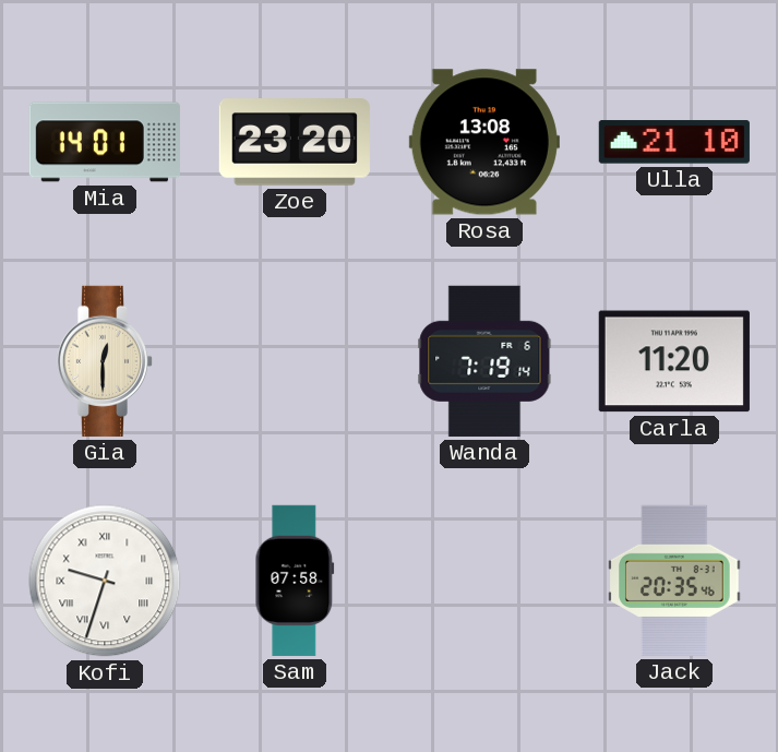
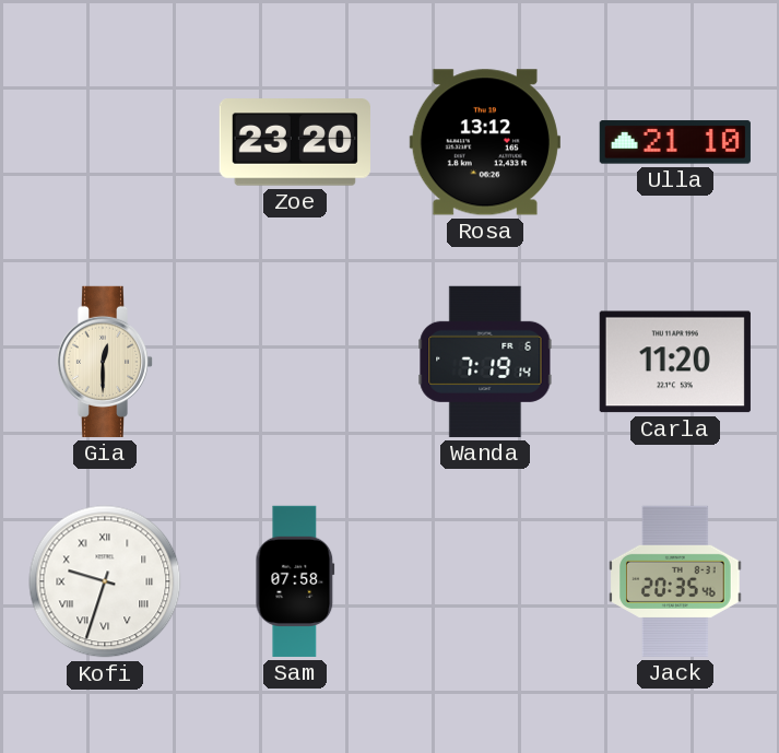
Mia: 14:01 -> none
Rosa: 13:08 -> 13:12
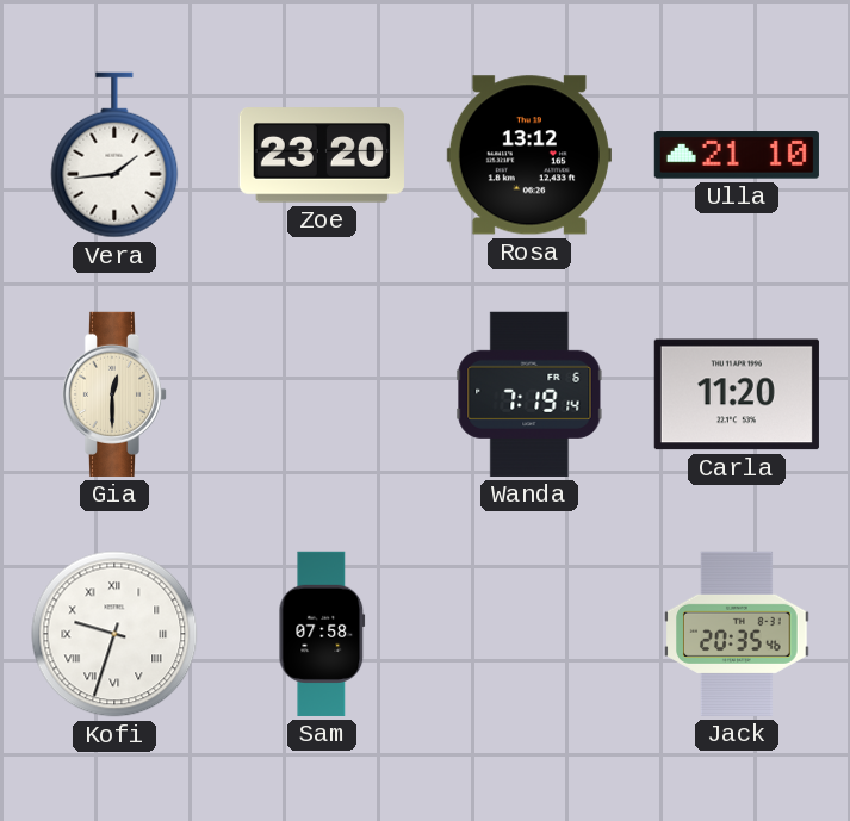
Vera: none -> 1:44
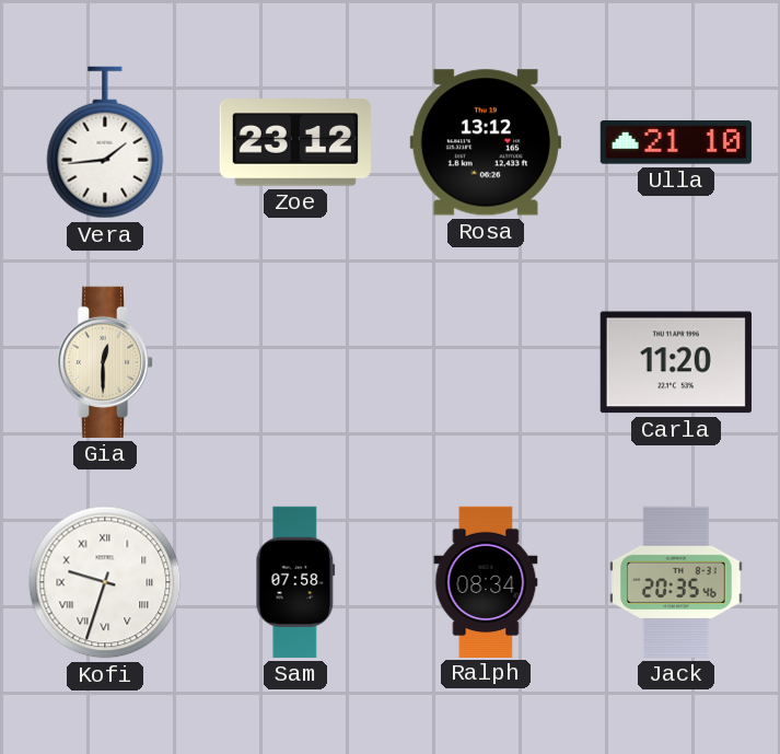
Zoe: 23:20 -> 23:12
Wanda: 7:19 -> none
Ralph: none -> 08:34
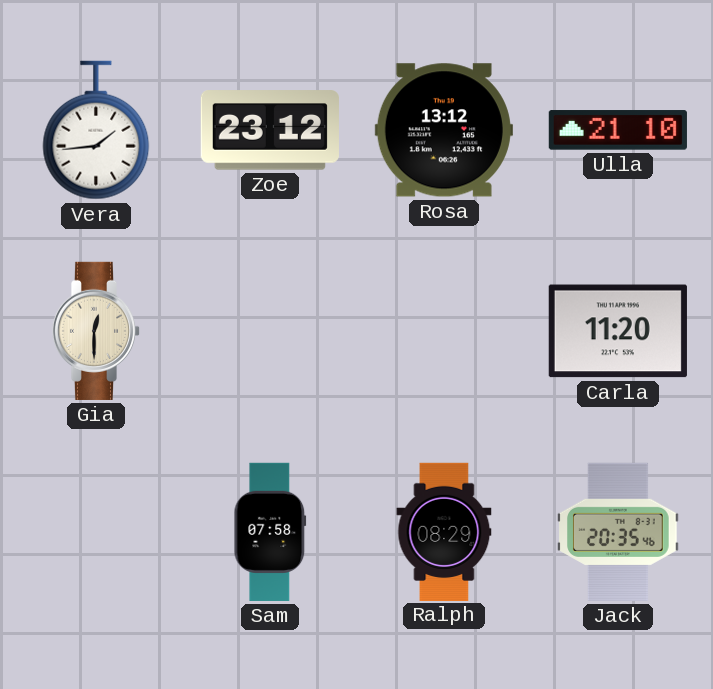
Kofi: 9:33 -> none
Ralph: 08:34 -> 08:29
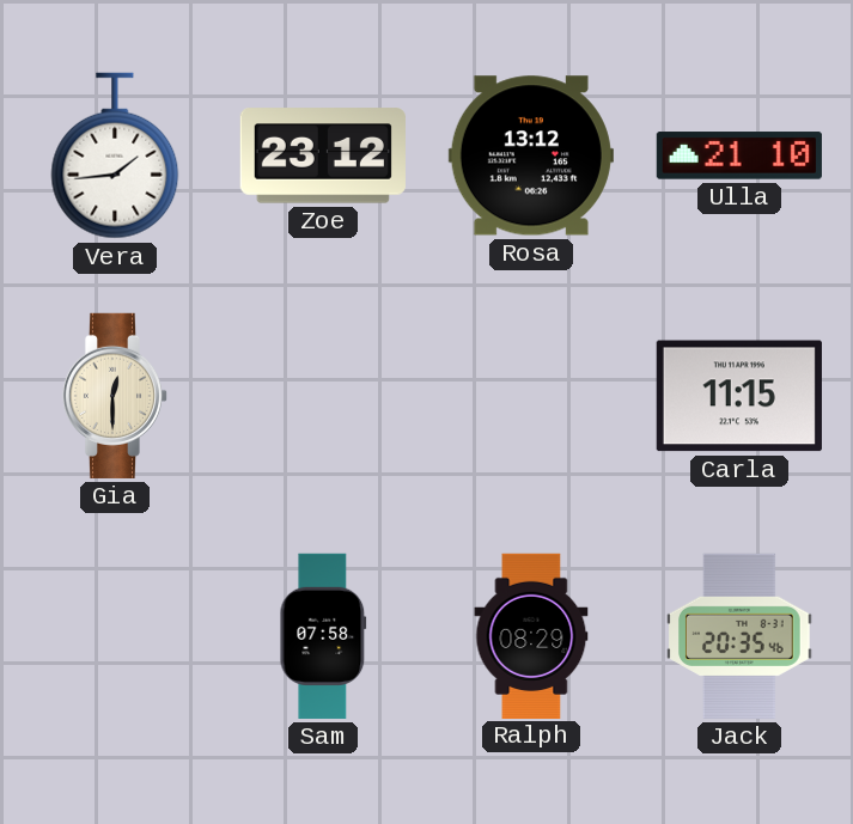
Carla: 11:20 -> 11:15
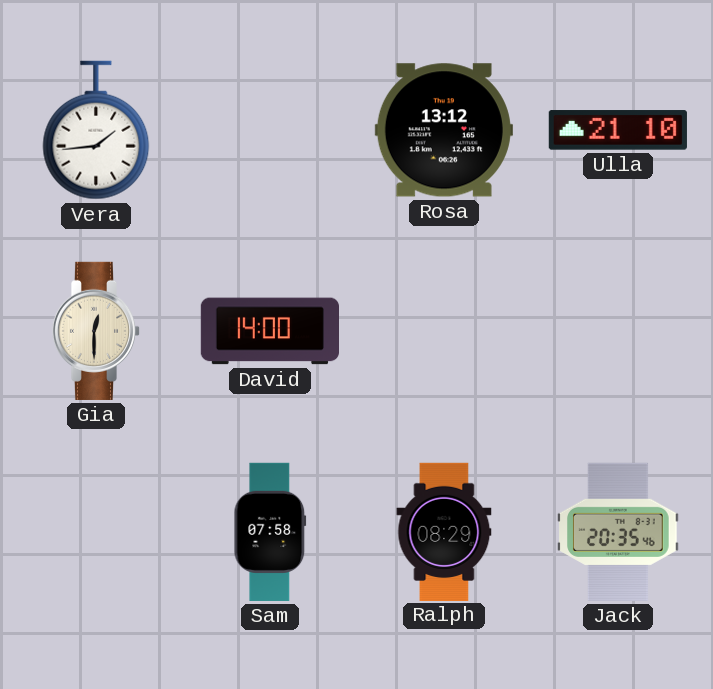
Zoe: 23:12 -> none
David: none -> 14:00
Carla: 11:15 -> none
